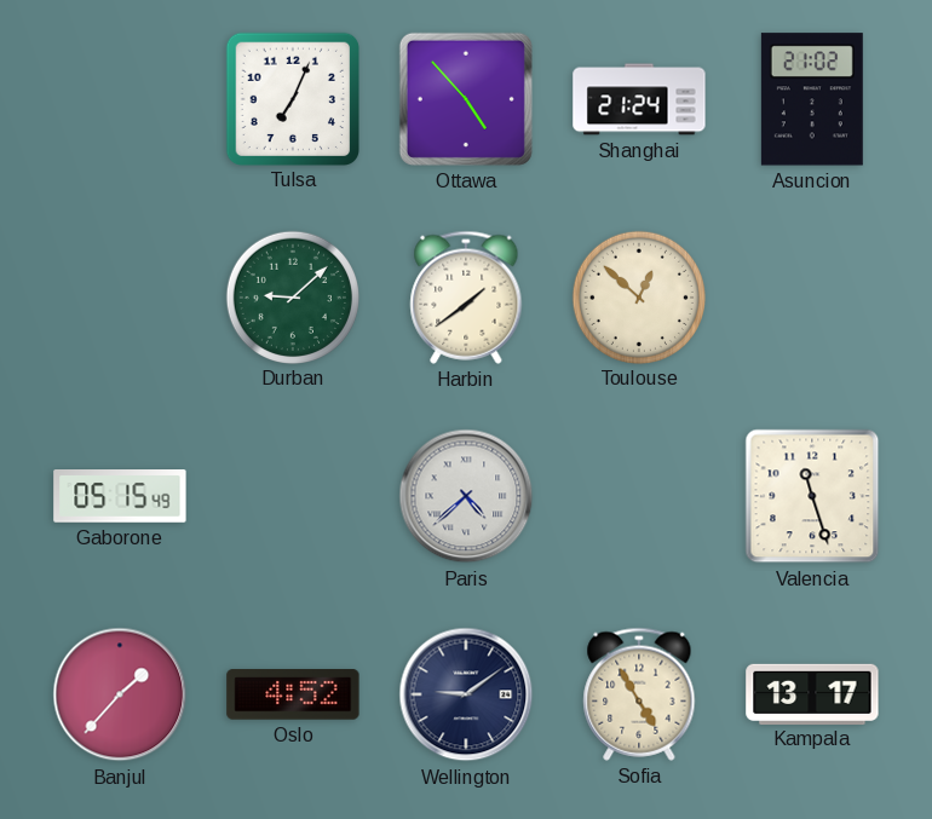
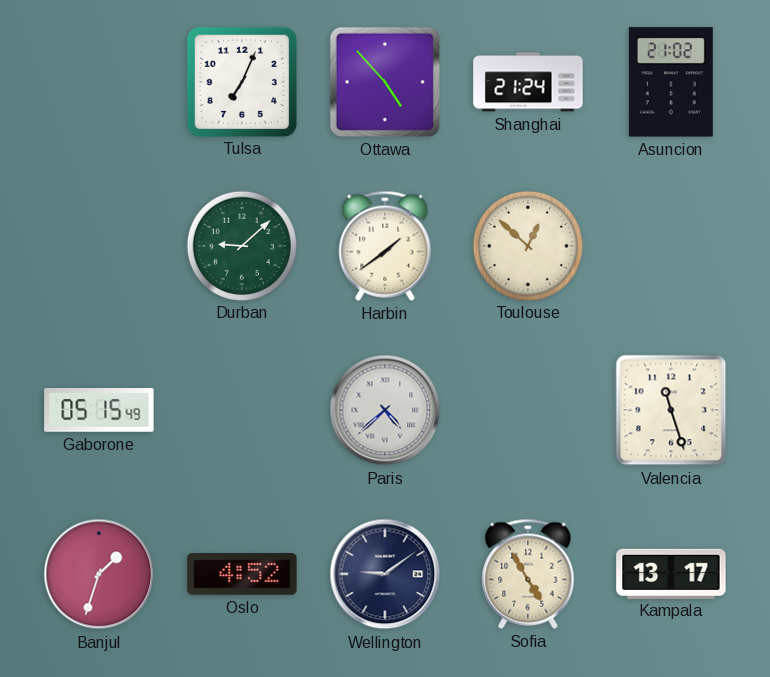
Banjul: 1:37 -> 1:33
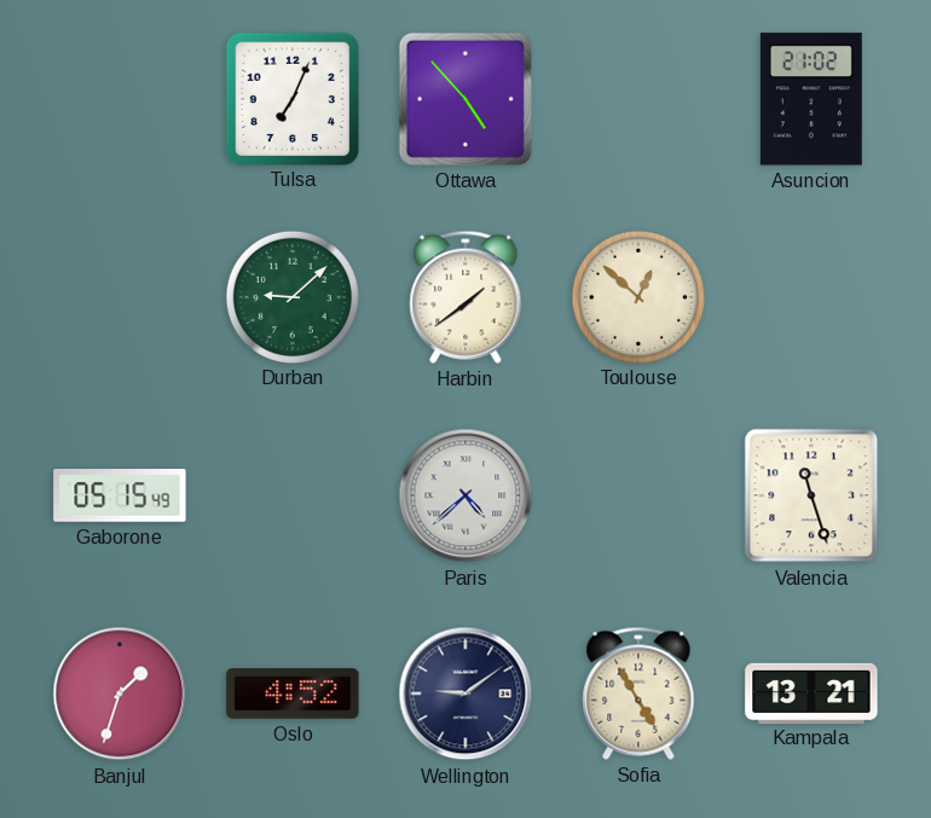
Shanghai: 21:24 -> none
Kampala: 13:17 -> 13:21
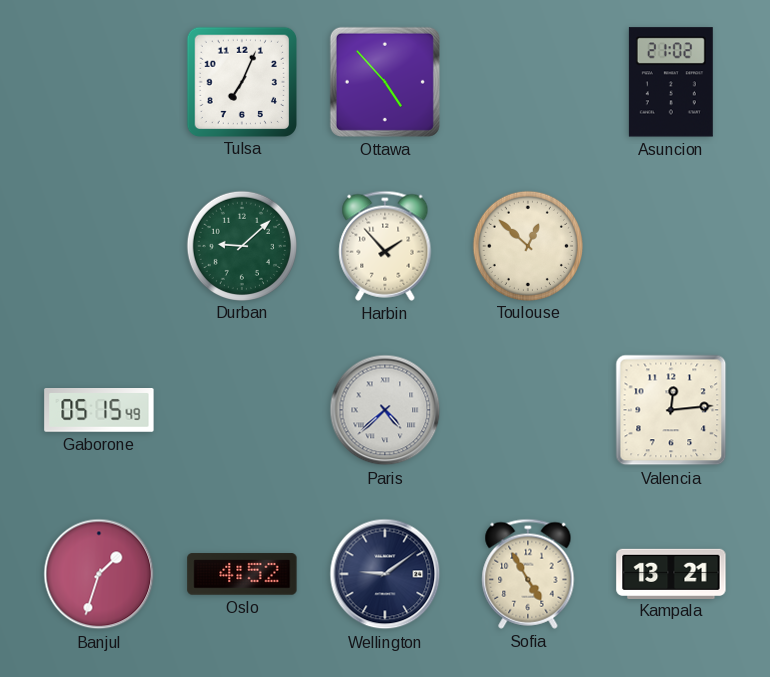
Harbin: 1:39 -> 1:53
Valencia: 11:27 -> 12:14
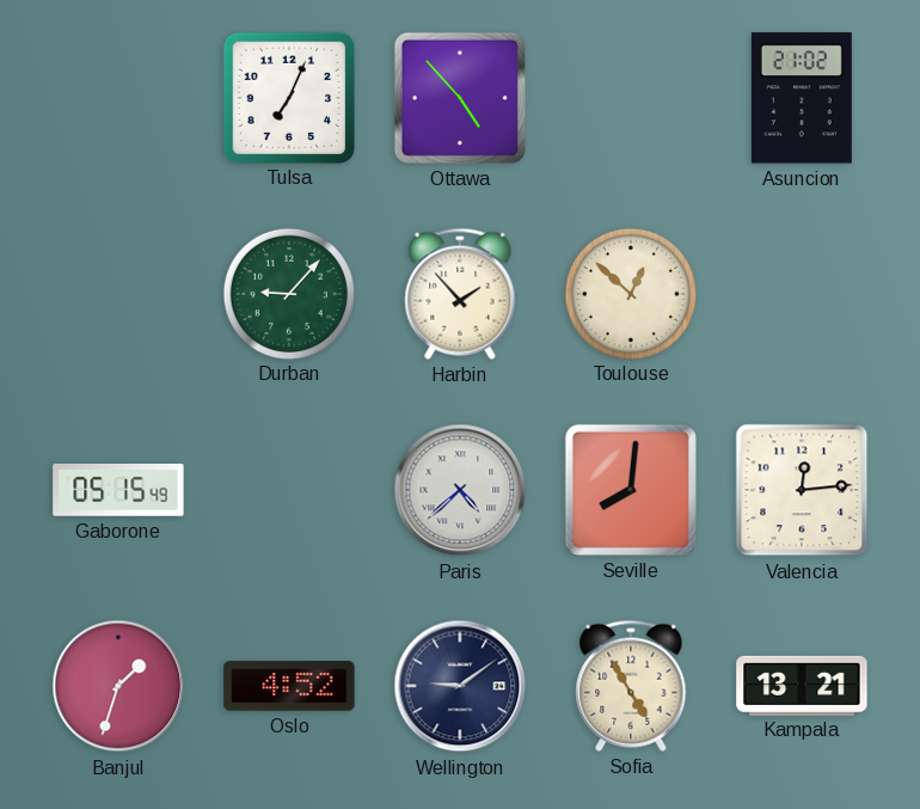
Durban: 9:08 -> 9:07
Seville: none -> 8:01
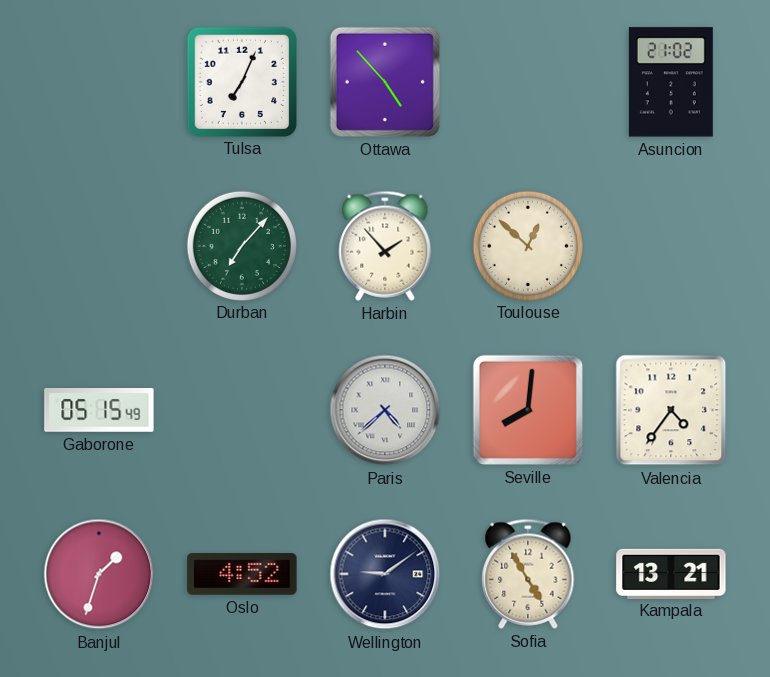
Durban: 9:07 -> 7:07
Valencia: 12:14 -> 4:36
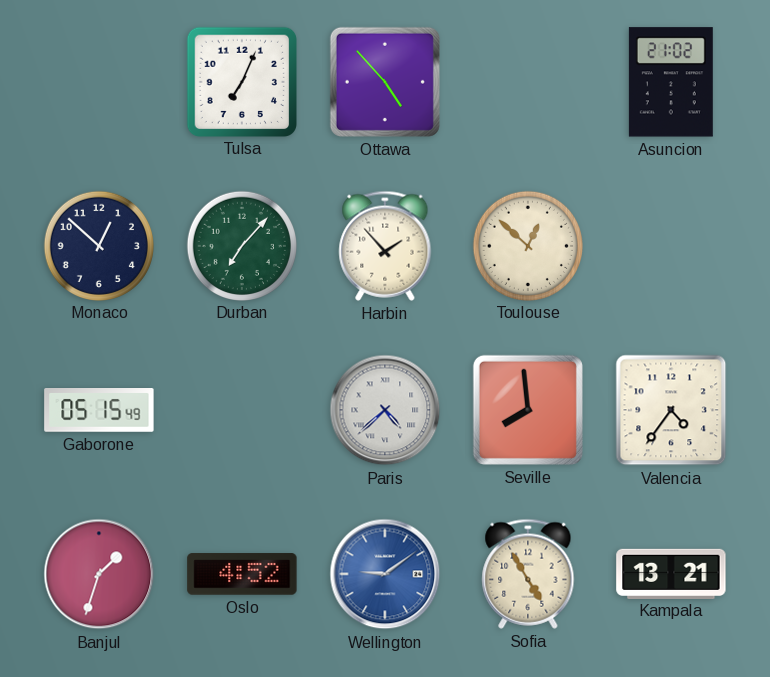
Monaco: none -> 12:52
Seville: 8:01 -> 7:59
Wellington dial: navy -> blue
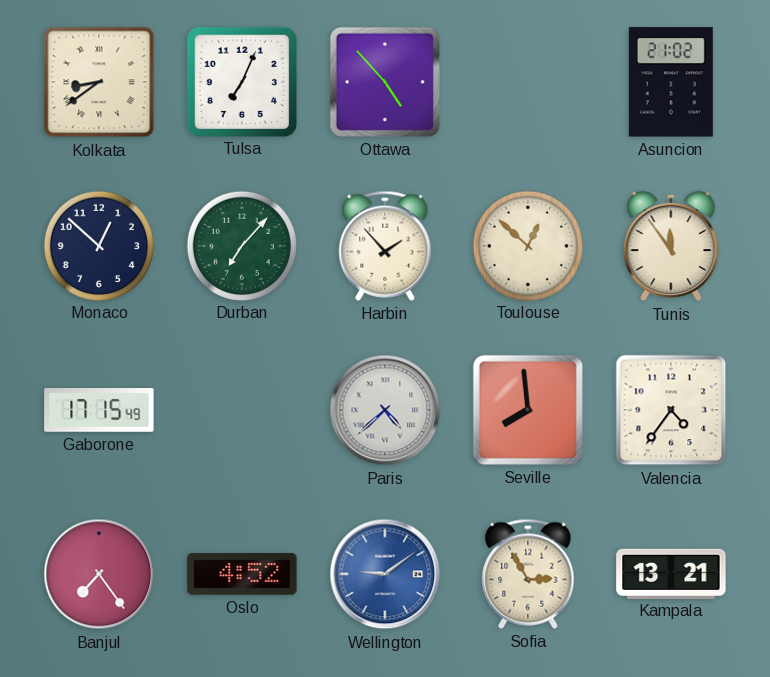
Kolkata: none -> 8:39
Tunis: none -> 11:54
Gaborone: 05:15 -> 17:15
Banjul: 1:33 -> 7:24
Sofia: 4:55 -> 2:55
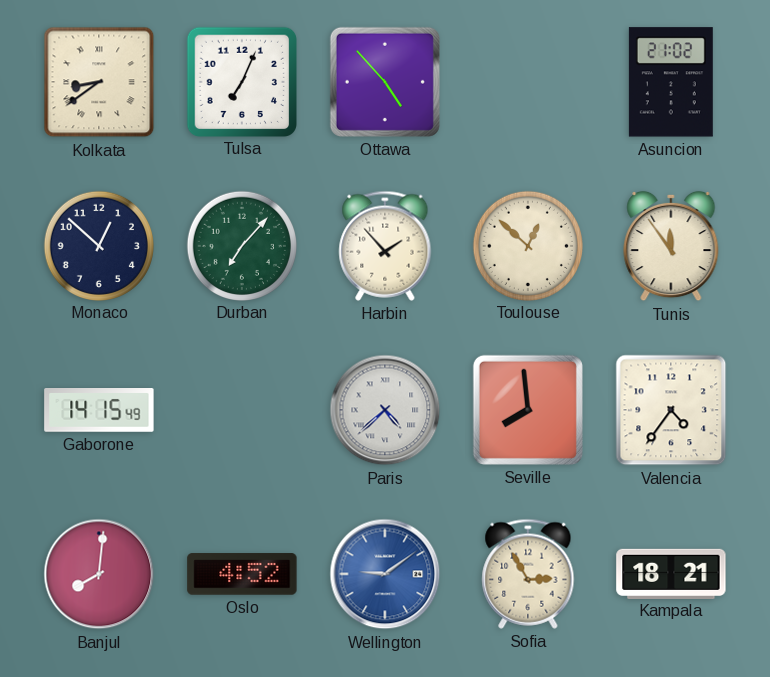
Gaborone: 17:15 -> 14:15
Banjul: 7:24 -> 8:01
Kampala: 13:21 -> 18:21
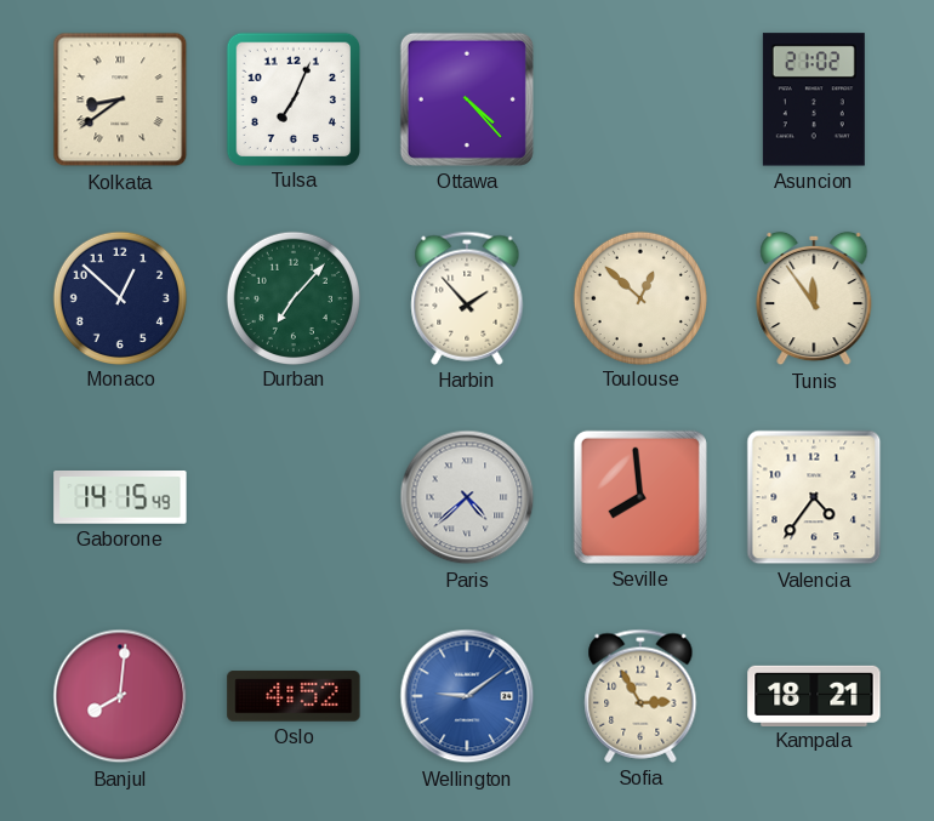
Ottawa: 4:53 -> 4:23
